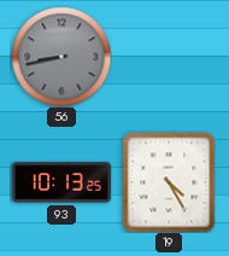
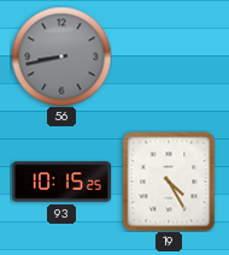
93: 10:13 -> 10:15
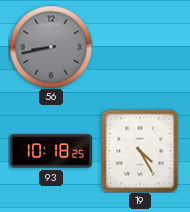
93: 10:15 -> 10:18
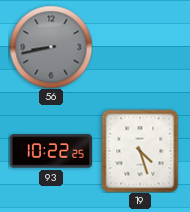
93: 10:18 -> 10:22
19: 4:25 -> 4:27
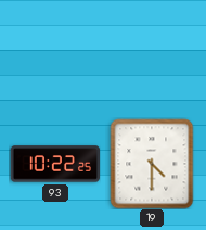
56: 8:43 -> none
19: 4:27 -> 4:30
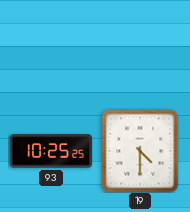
93: 10:22 -> 10:25
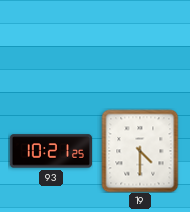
93: 10:25 -> 10:21
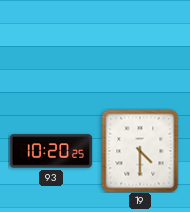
93: 10:21 -> 10:20
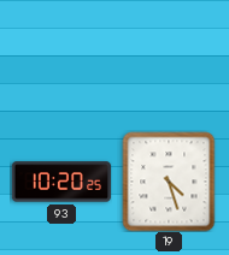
19: 4:30 -> 4:27
